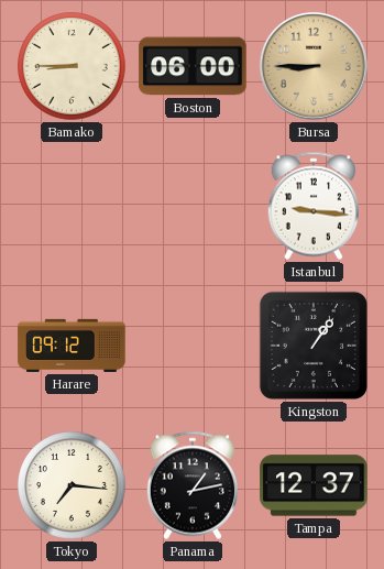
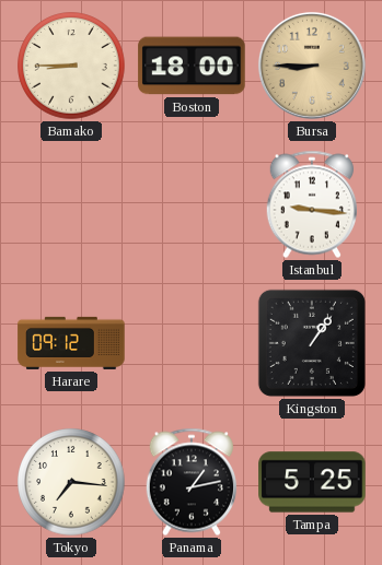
Boston: 06:00 -> 18:00
Tampa: 12:37 -> 5:25
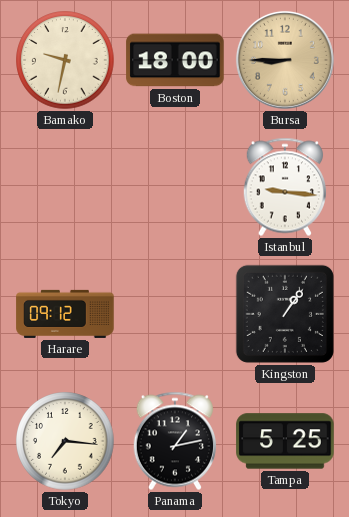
Bamako: 8:45 -> 9:32
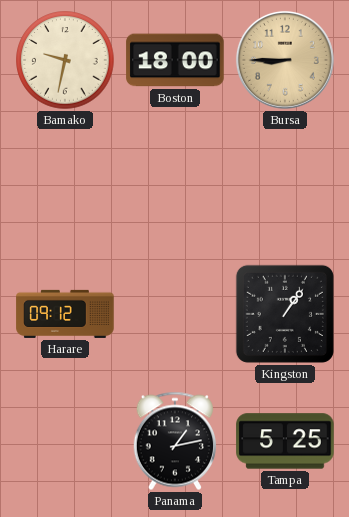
Istanbul: 9:16 -> none
Tokyo: 7:16 -> none
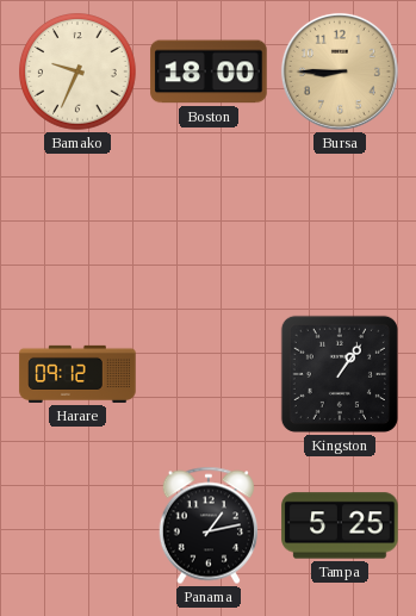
Bamako: 9:32 -> 9:34
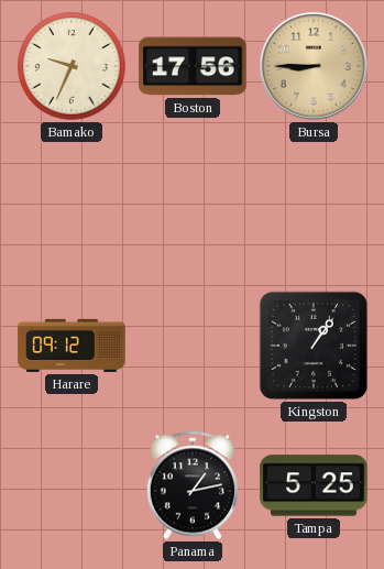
Boston: 18:00 -> 17:56
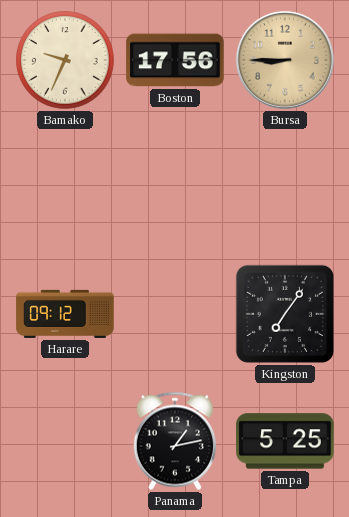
Kingston: 1:06 -> 7:06
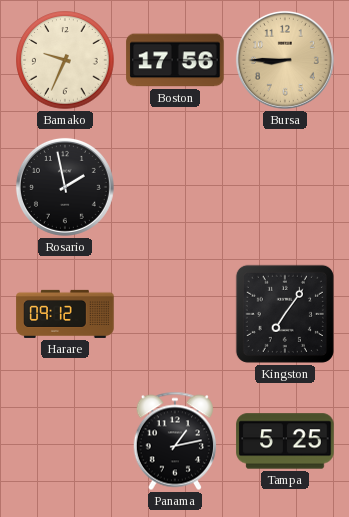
Rosario: none -> 1:58
